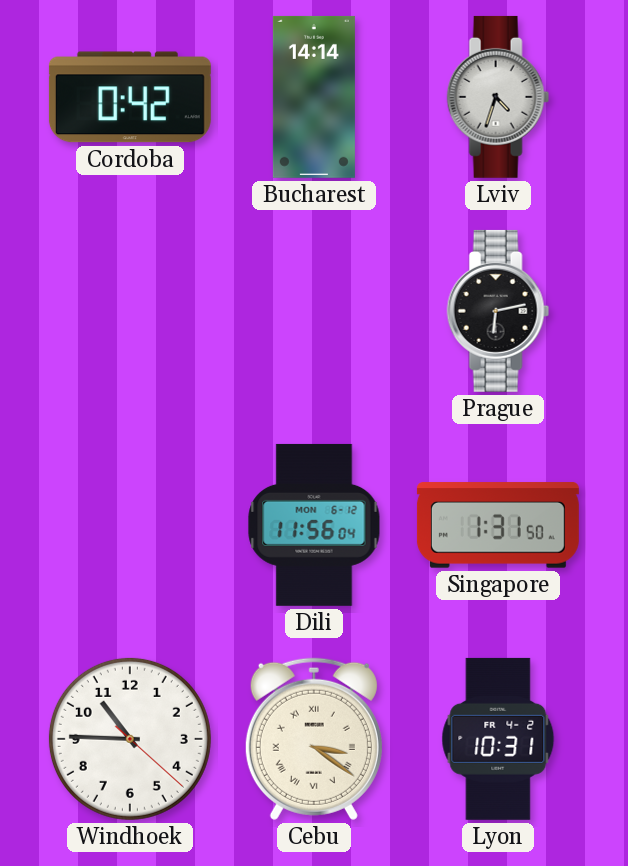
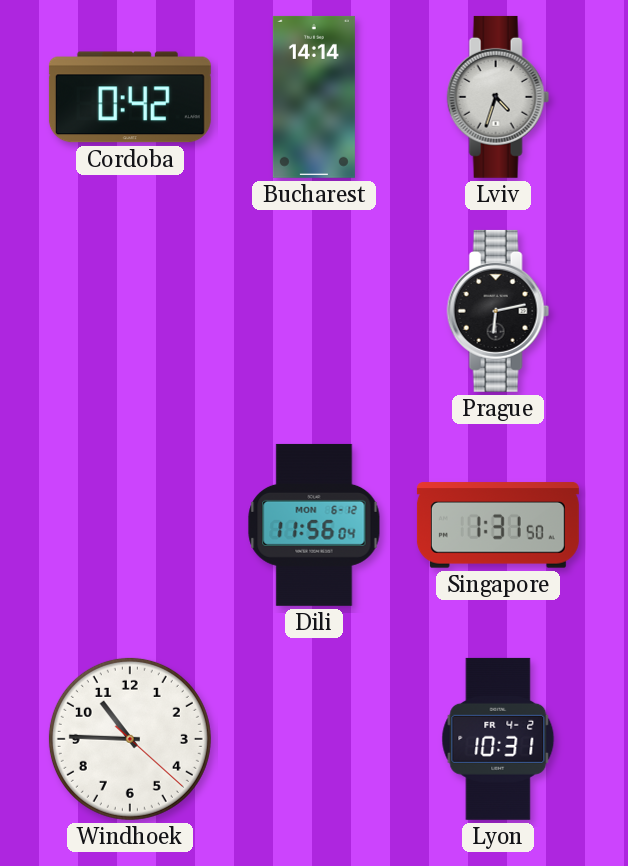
Cebu: 3:21 -> none
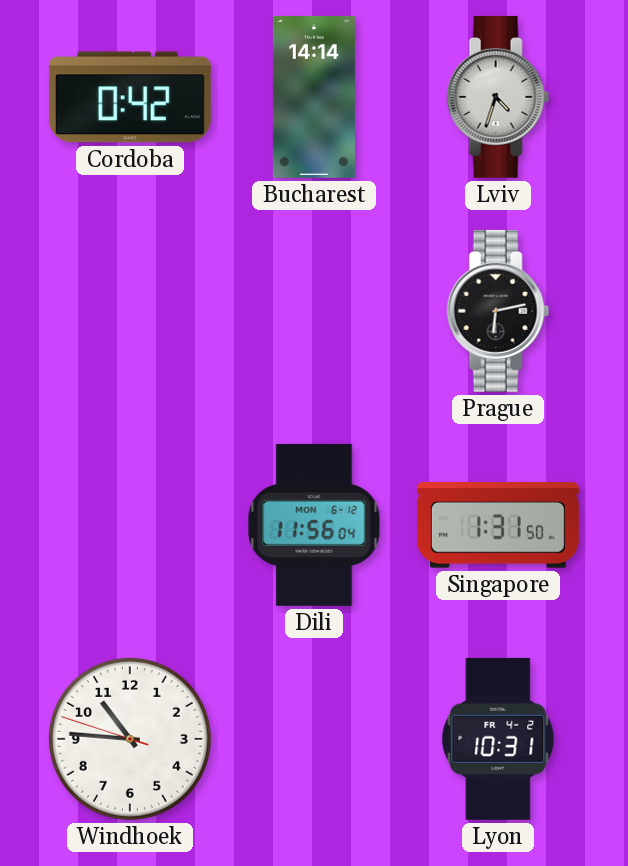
Windhoek: 10:45:22 -> 10:45:48
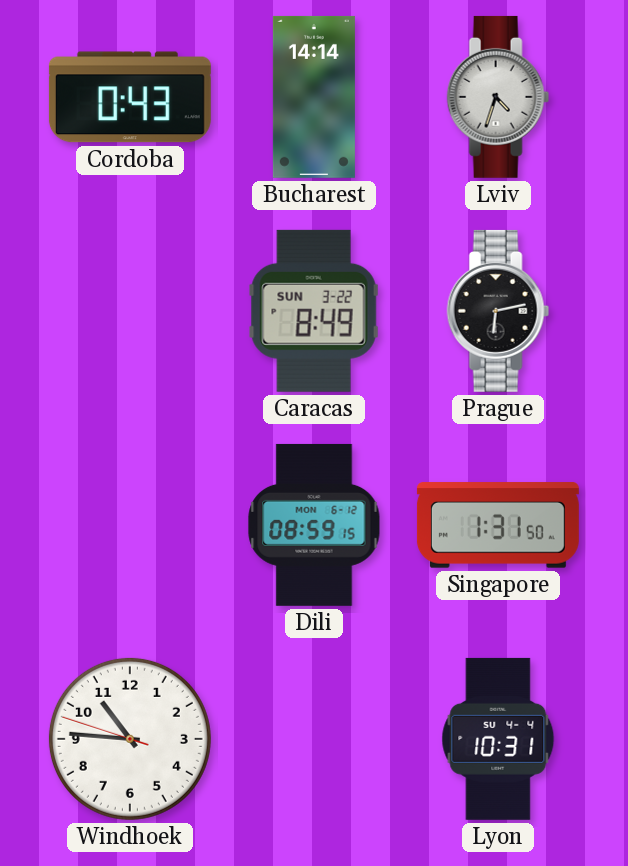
Cordoba: 0:42 -> 0:43
Caracas: none -> 8:49
Dili: 11:56 -> 08:59
Lyon date: FR 4-2 -> SU 4-4
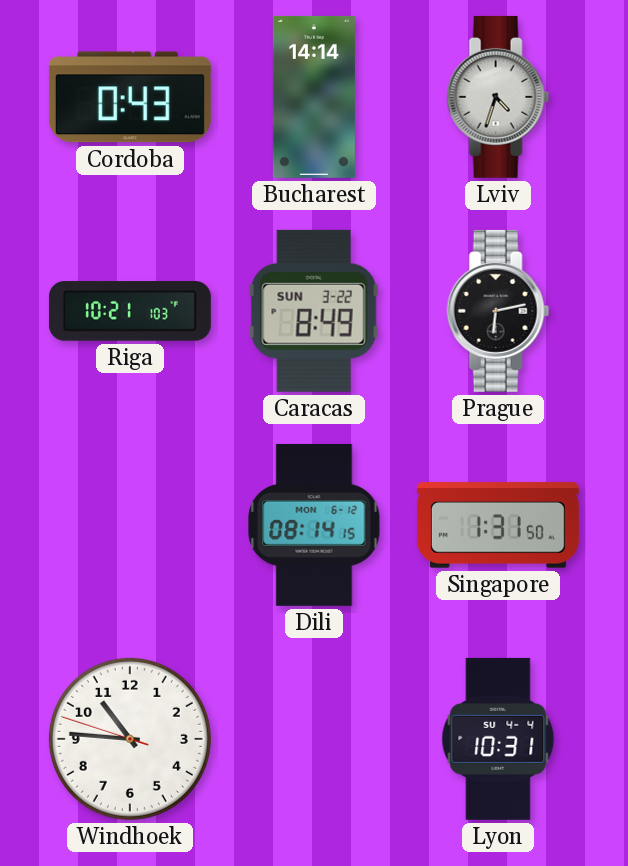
Riga: none -> 10:21
Dili: 08:59 -> 08:14
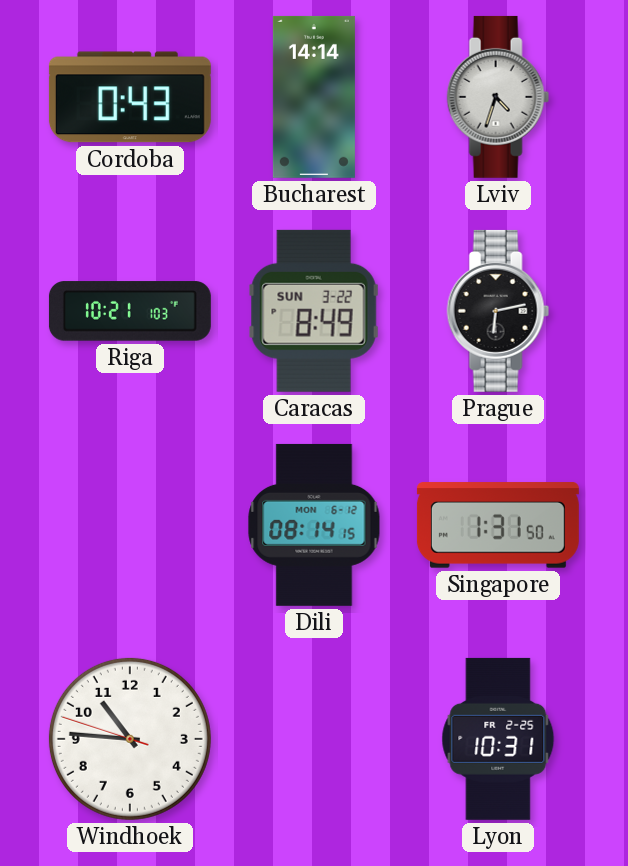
Lyon date: SU 4-4 -> FR 2-25
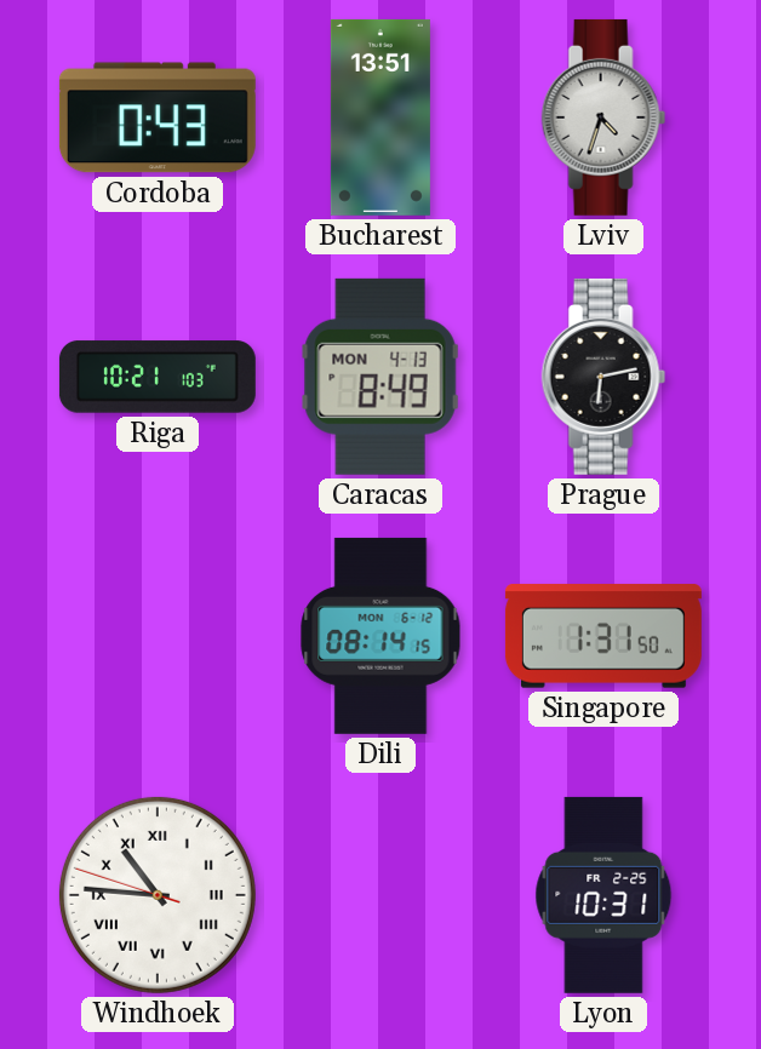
Bucharest: 14:14 -> 13:51
Caracas date: SUN 3-22 -> MON 4-13
Windhoek numerals: Arabic -> Roman
